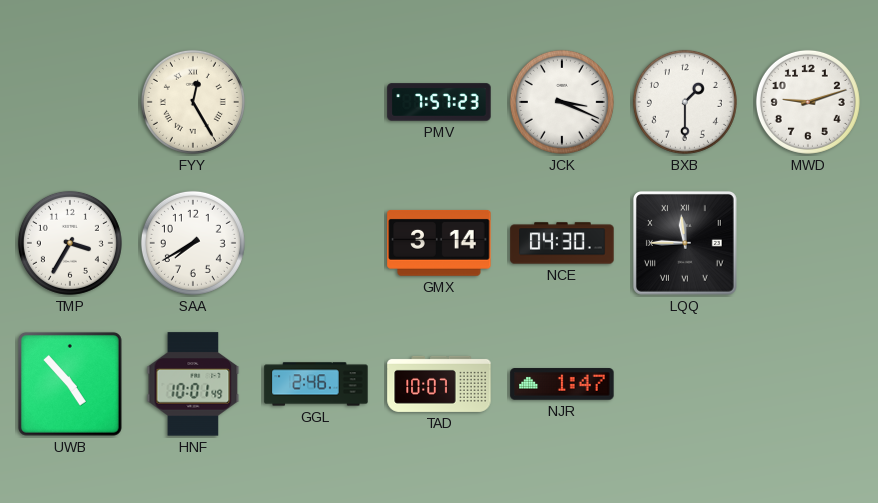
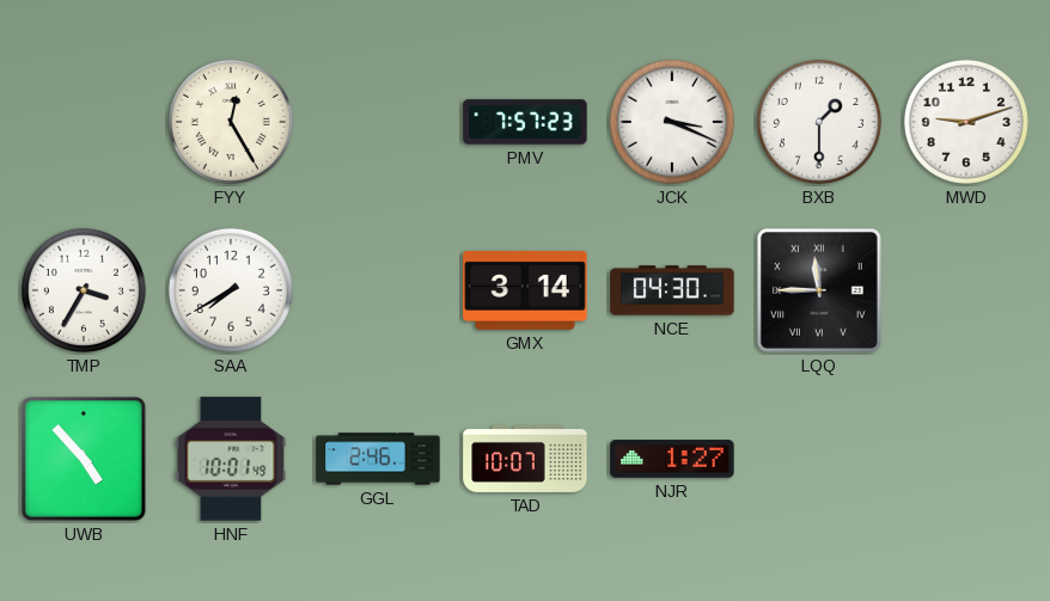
NJR: 1:47 -> 1:27
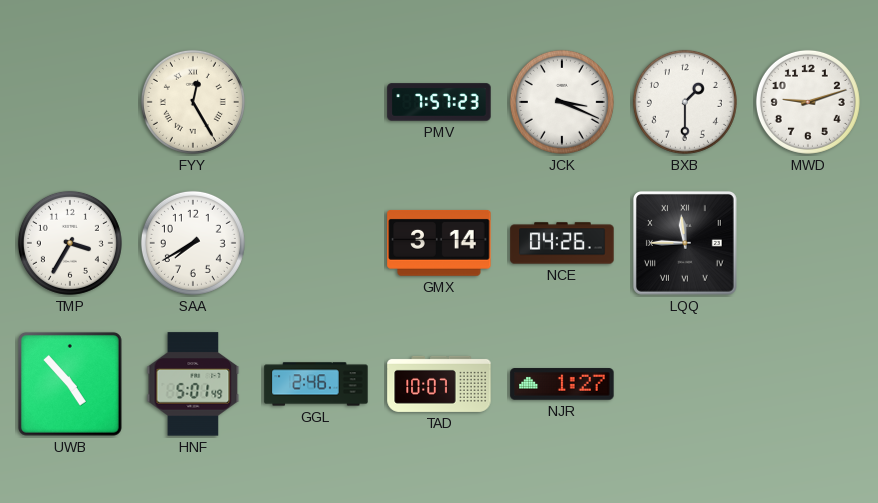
NCE: 04:30 -> 04:26
HNF: 10:01 -> 5:01
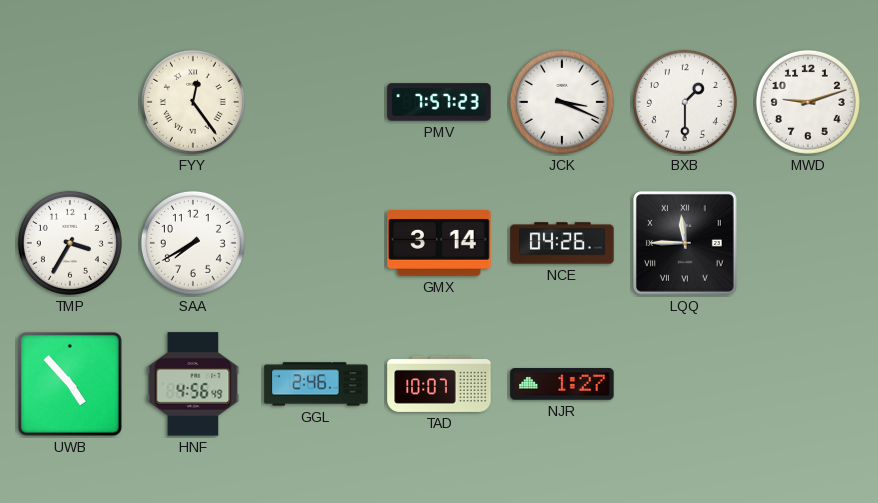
FYY: 12:25 -> 12:24
HNF: 5:01 -> 4:56
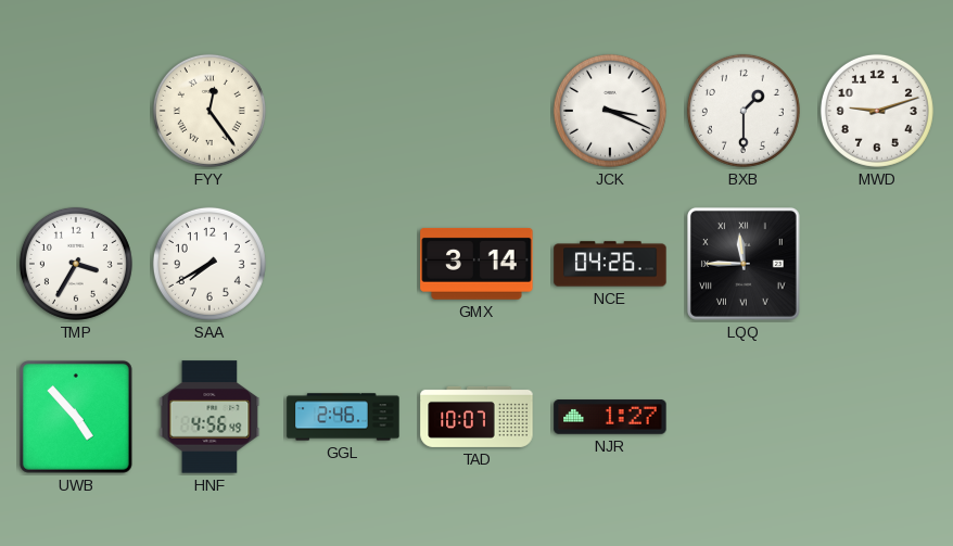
PMV: 7:57 -> none
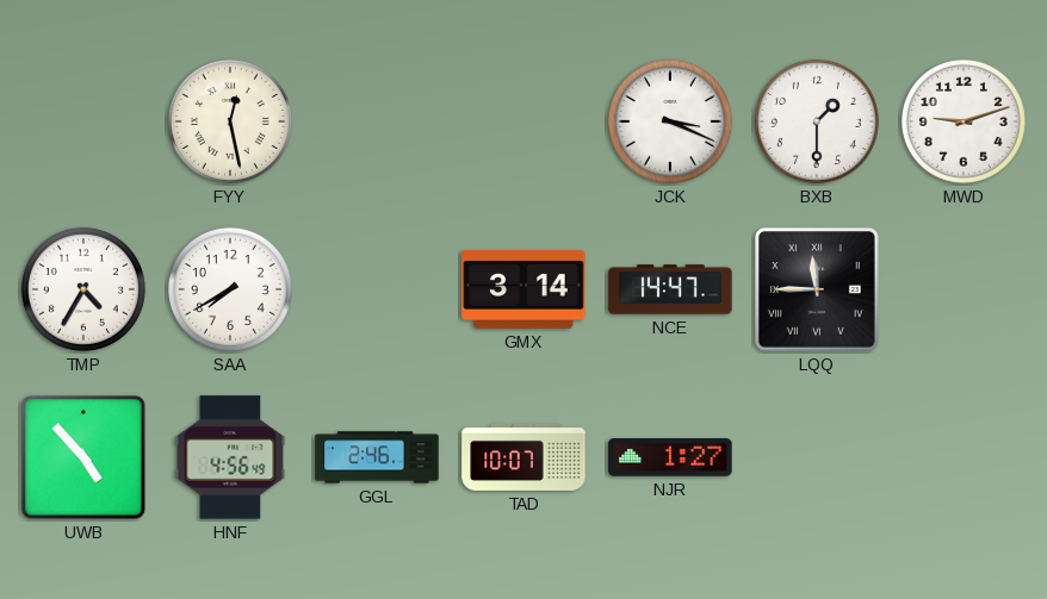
FYY: 12:24 -> 12:28
TMP: 3:35 -> 4:35
NCE: 04:26 -> 14:47
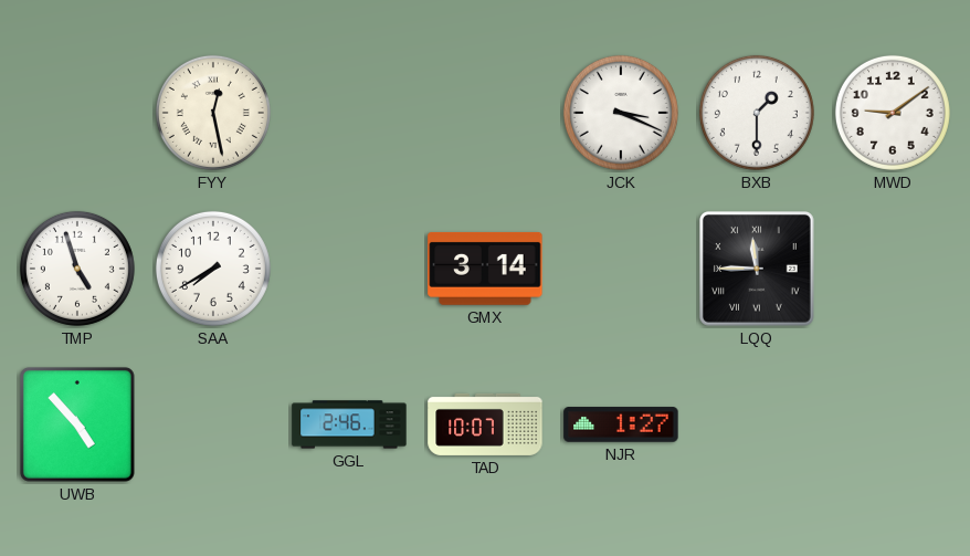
MWD: 9:12 -> 9:09
TMP: 4:35 -> 4:57
NCE: 14:47 -> none
HNF: 4:56 -> none
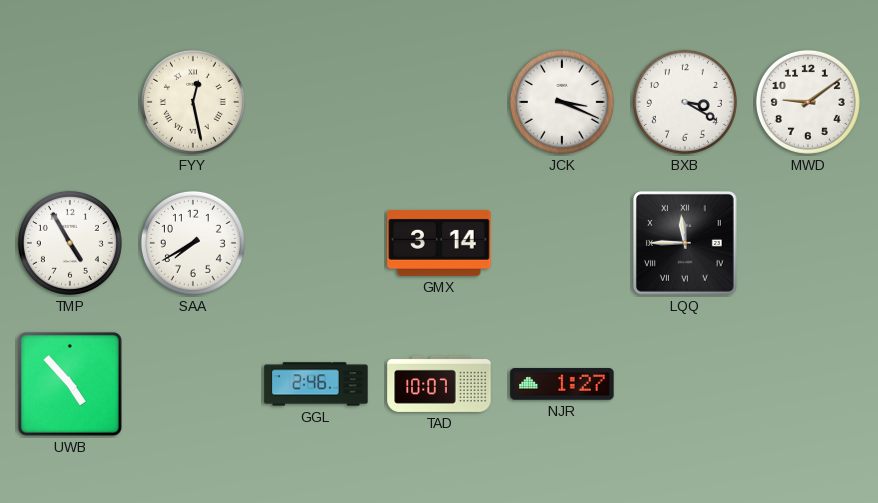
BXB: 1:30 -> 3:20
TMP: 4:57 -> 4:55
